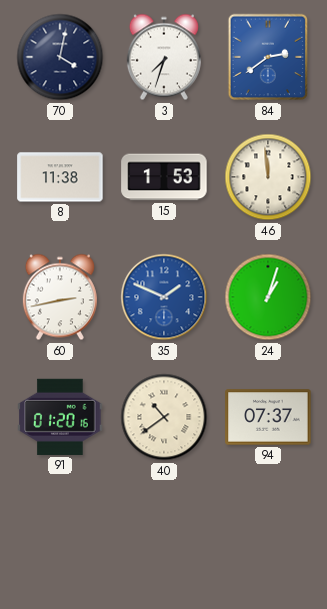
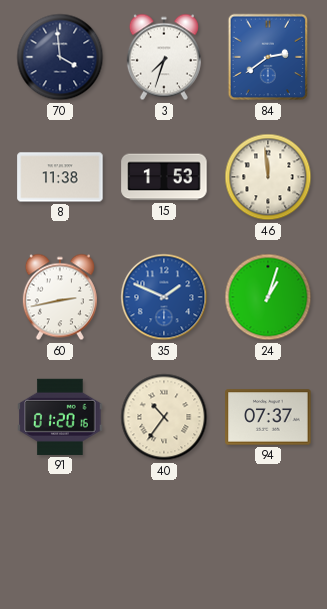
70: 4:02 -> 3:59
40: 10:39 -> 10:36
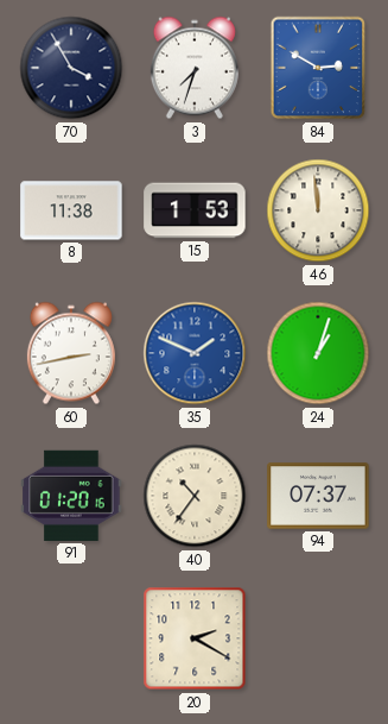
70: 3:59 -> 3:55
84: 2:39 -> 2:50
20: none -> 2:20
